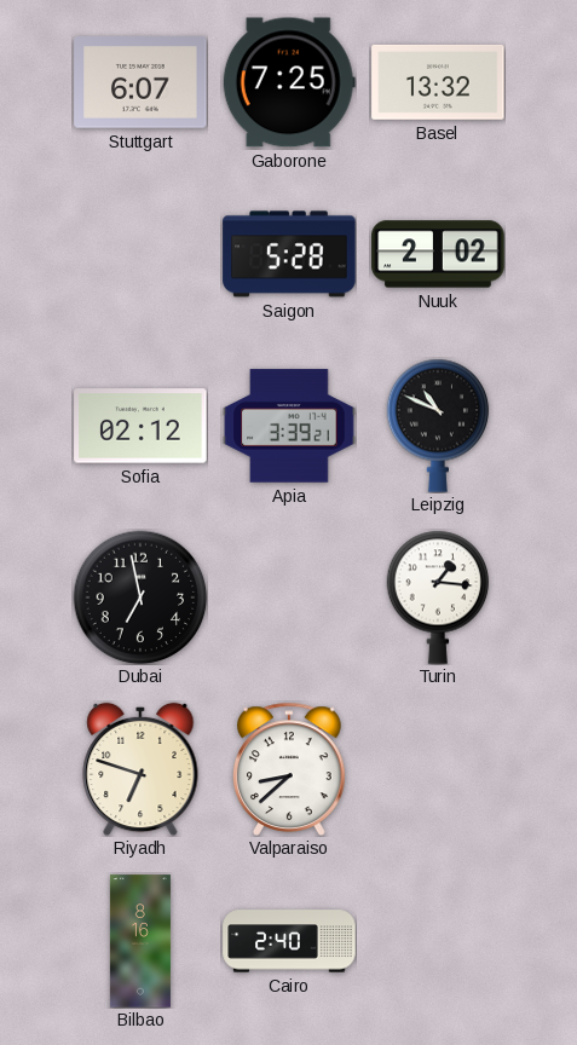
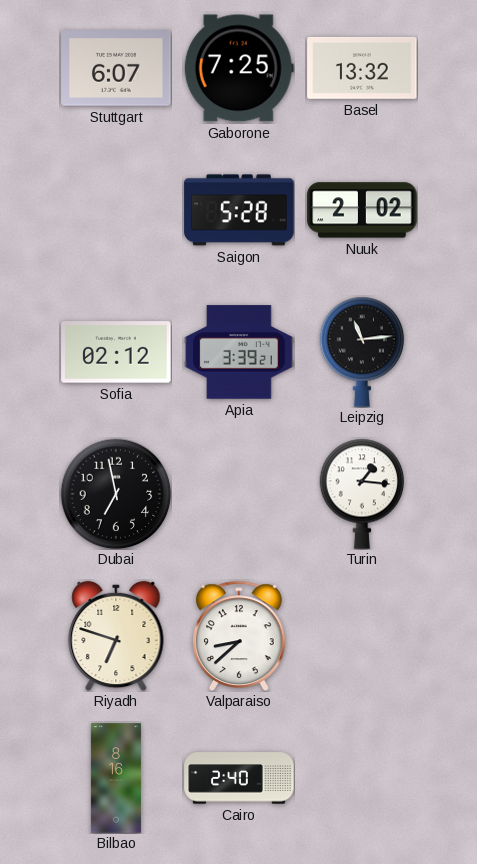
Leipzig: 10:49 -> 11:14
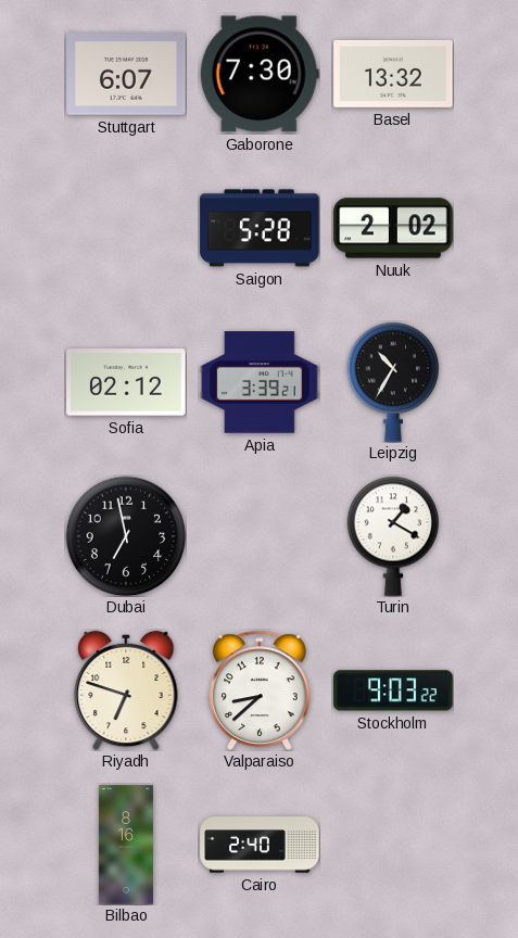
Gaborone: 7:25 -> 7:30
Leipzig: 11:14 -> 10:35
Turin: 1:16 -> 1:20
Stockholm: none -> 9:03
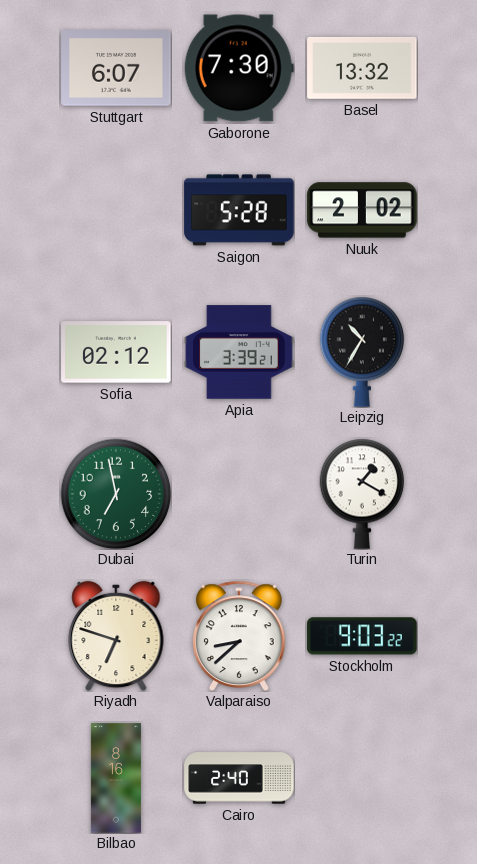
Dubai dial: black -> green
